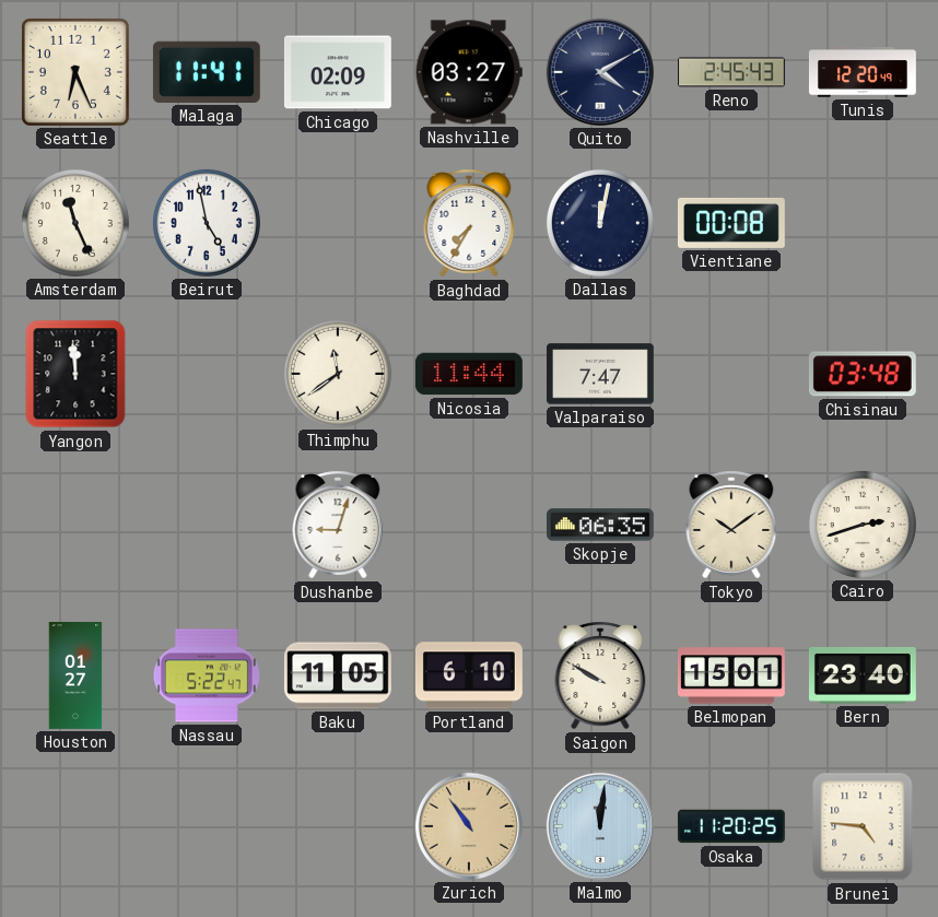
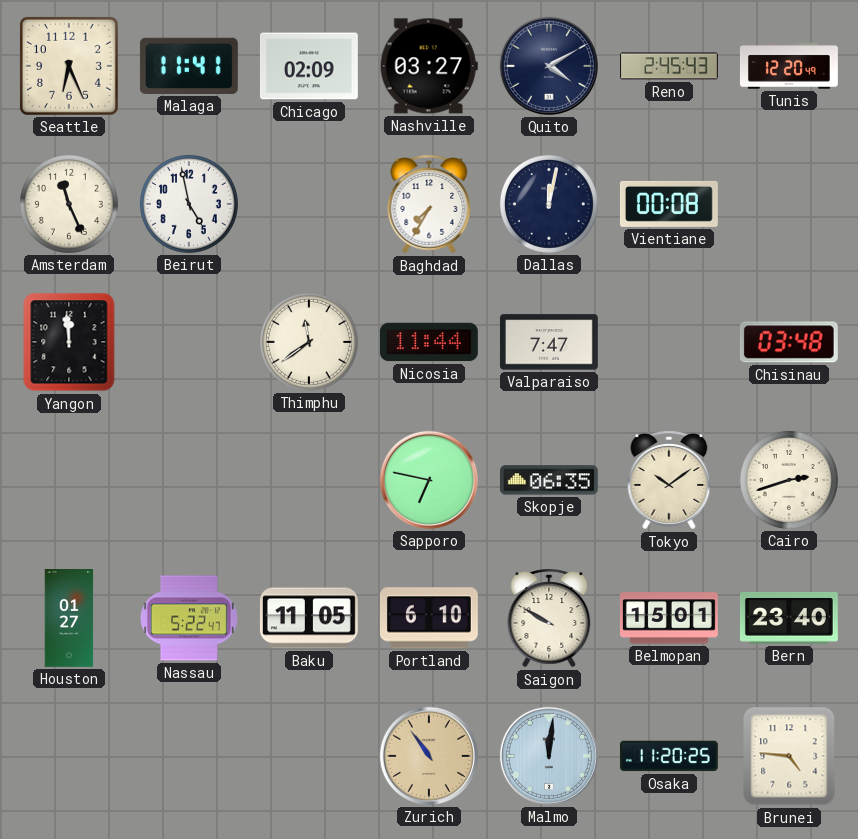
Dushanbe: 9:03 -> none
Sapporo: none -> 6:47
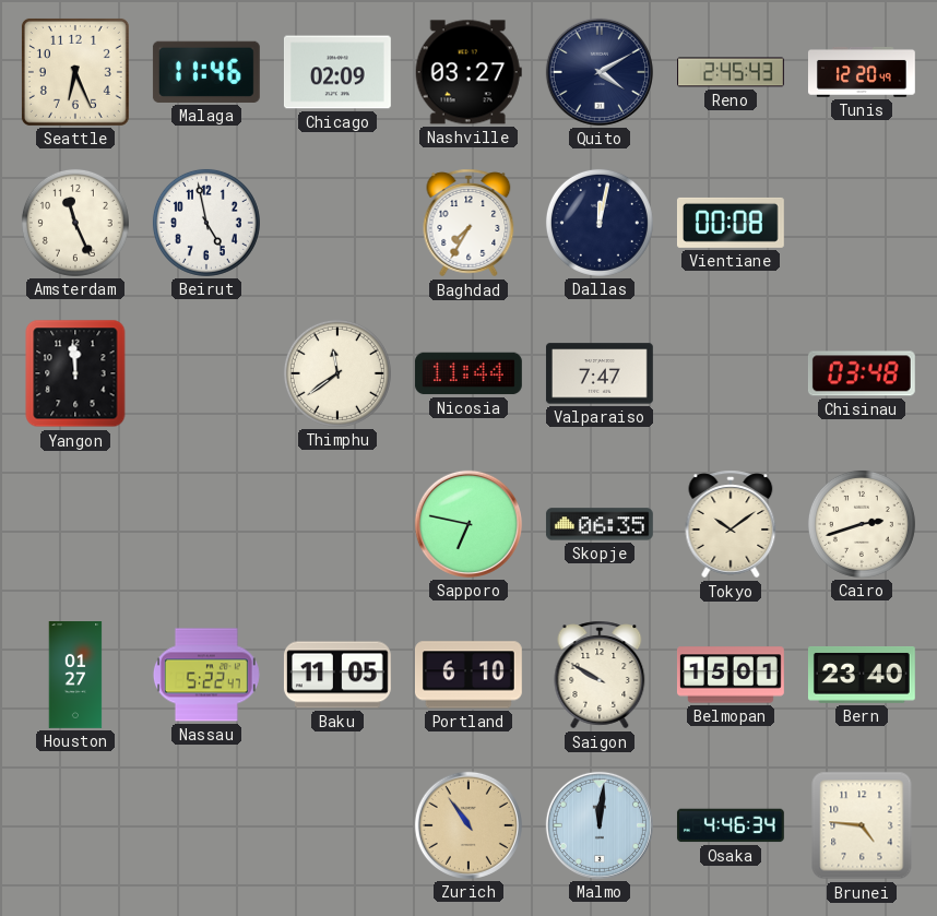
Malaga: 11:41 -> 11:46
Osaka: 11:20 -> 4:46
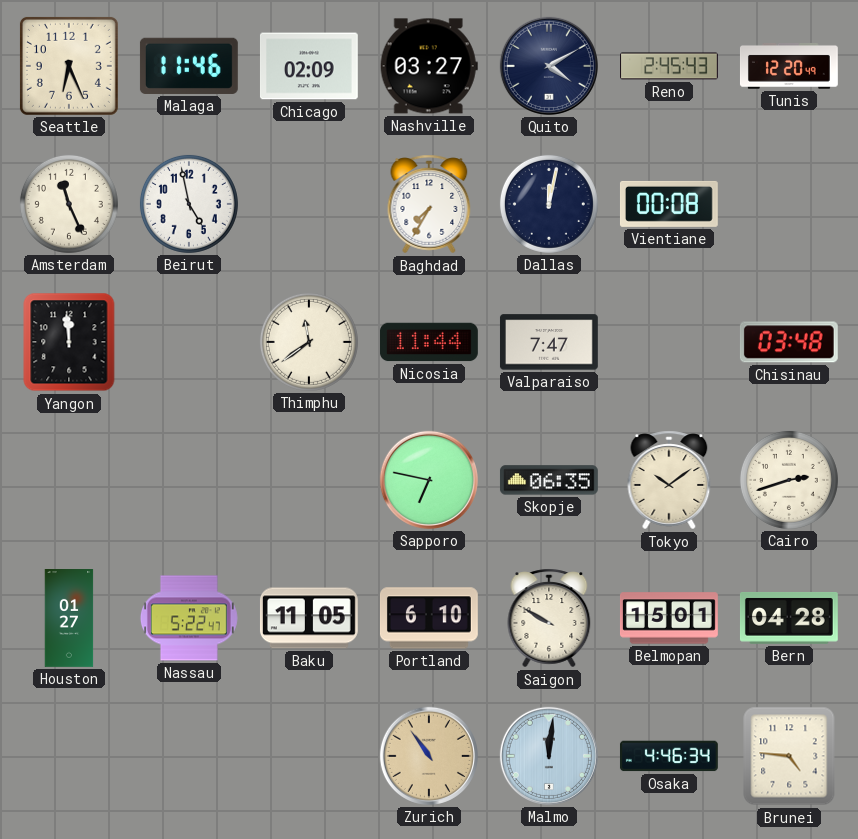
Bern: 23:40 -> 04:28
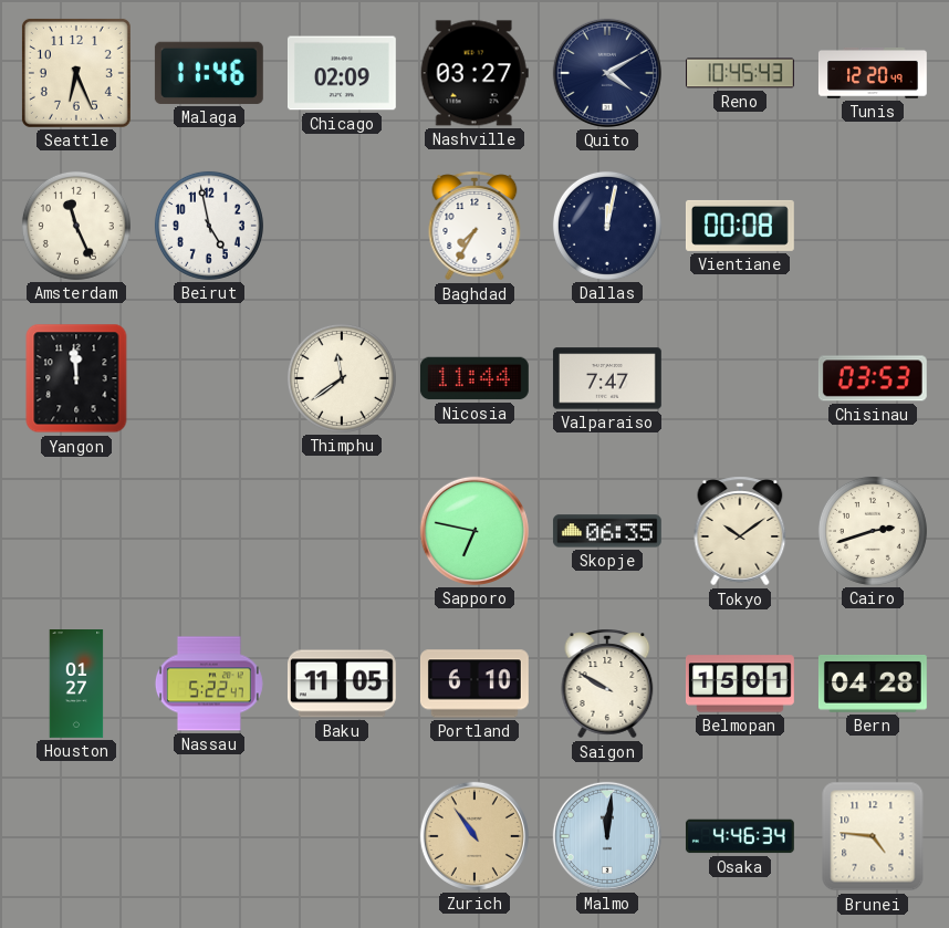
Reno: 2:45 -> 10:45
Chisinau: 03:48 -> 03:53
